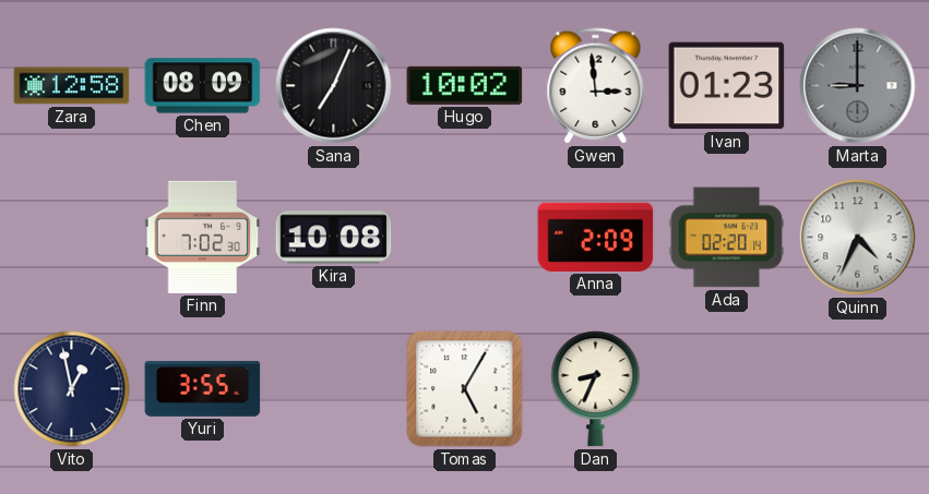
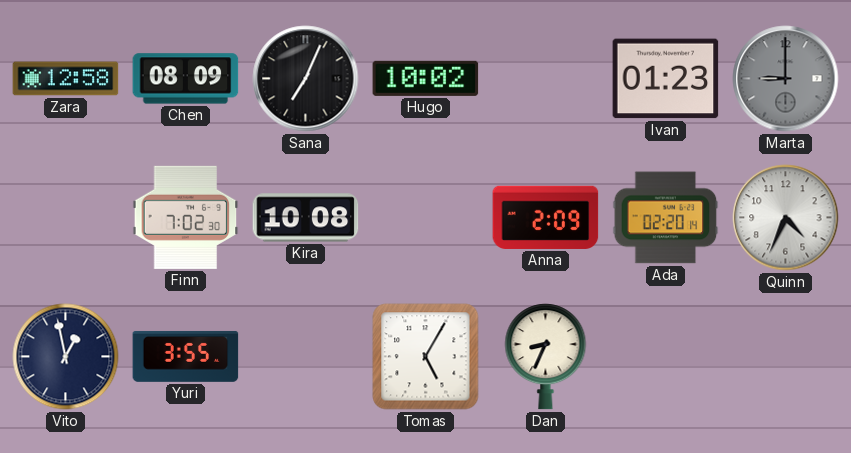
Gwen: 2:59 -> none
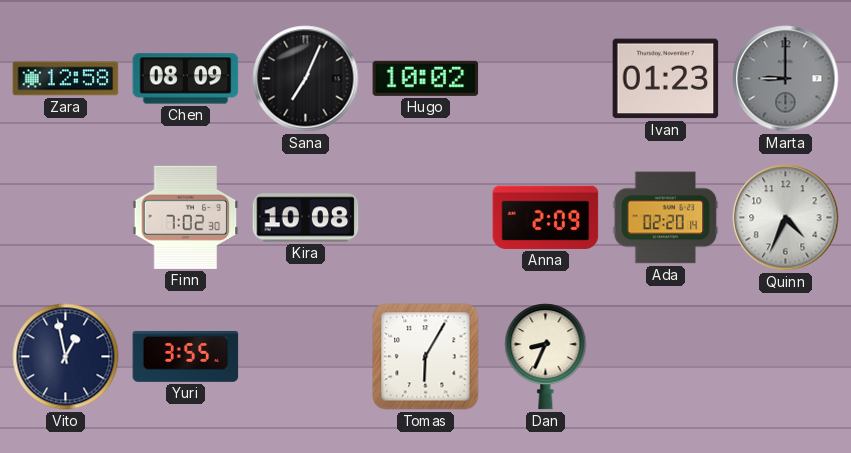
Tomas: 5:05 -> 6:05
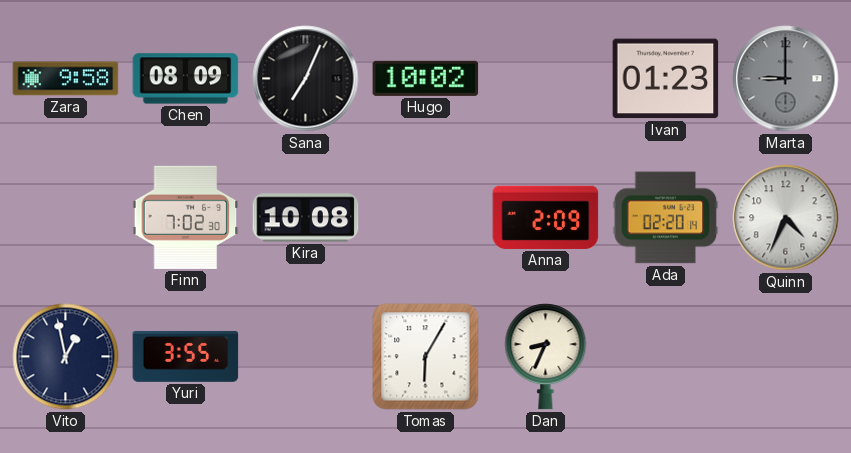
Zara: 12:58 -> 9:58
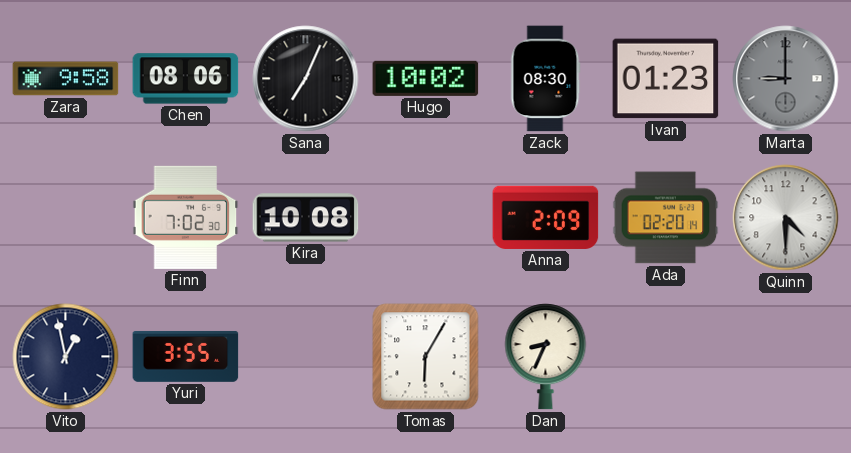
Chen: 08:09 -> 08:06
Zack: none -> 08:30
Quinn: 4:34 -> 4:30
